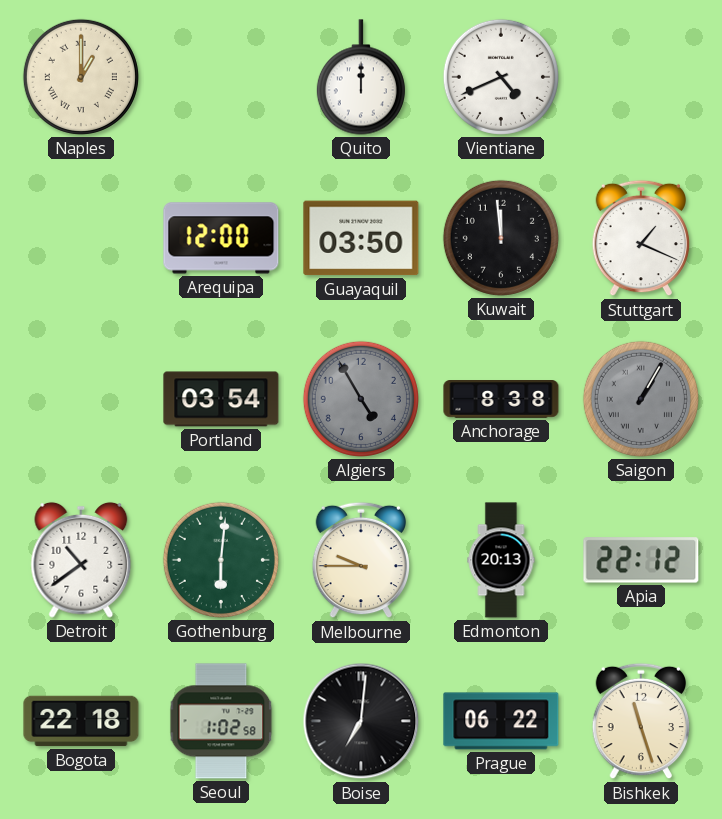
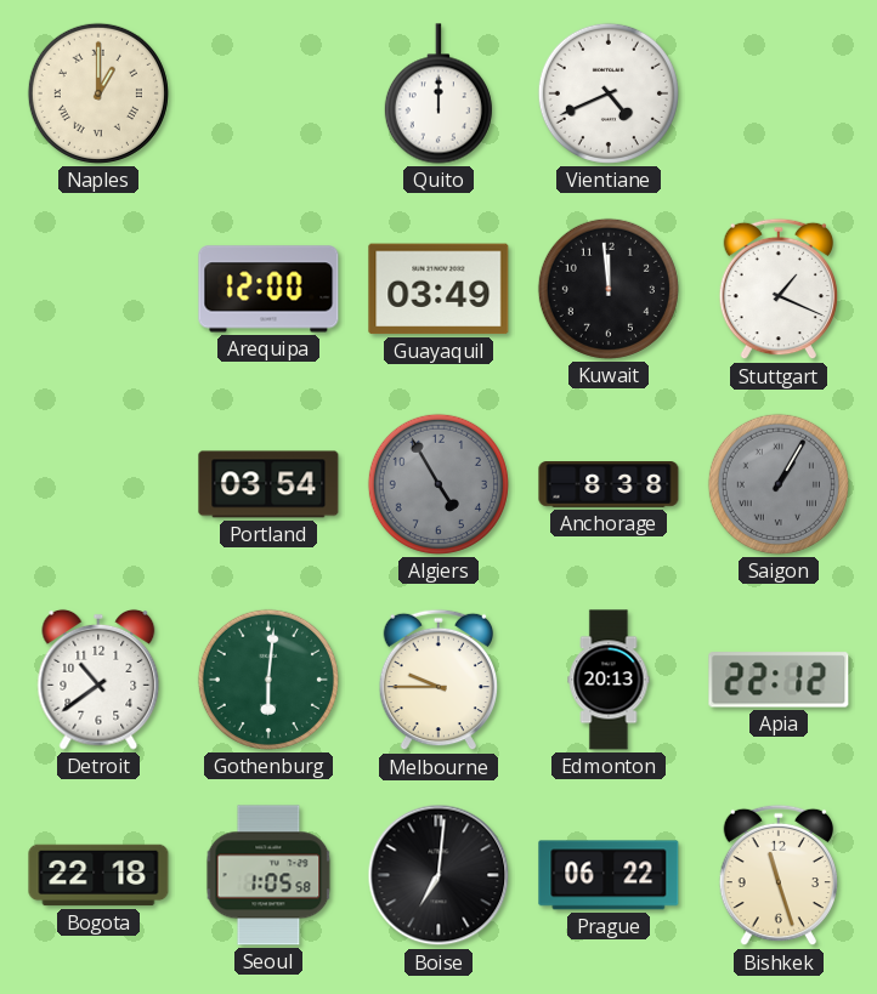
Guayaquil: 03:50 -> 03:49
Seoul: 1:02 -> 1:05
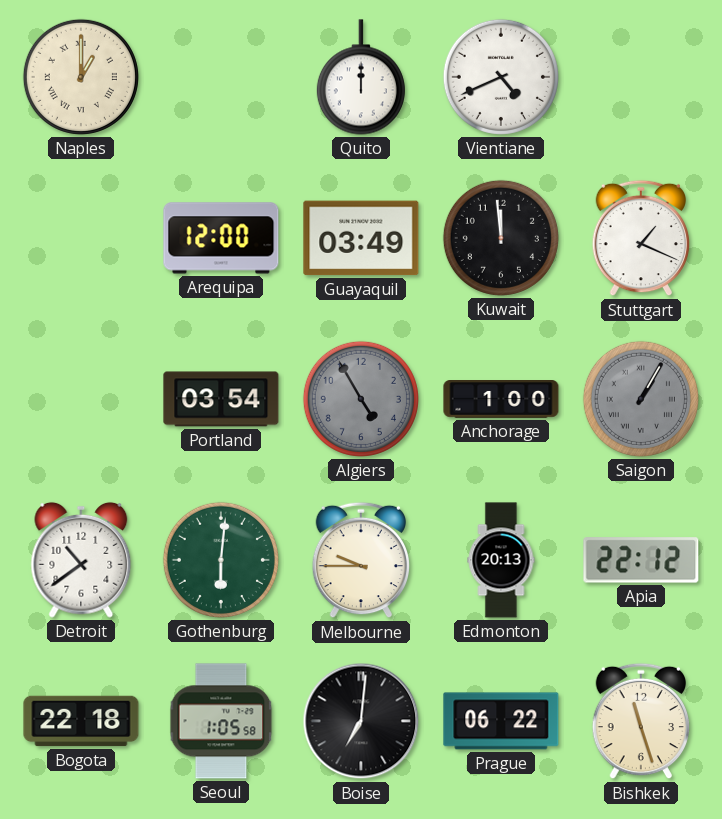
Anchorage: 8:38 -> 1:00
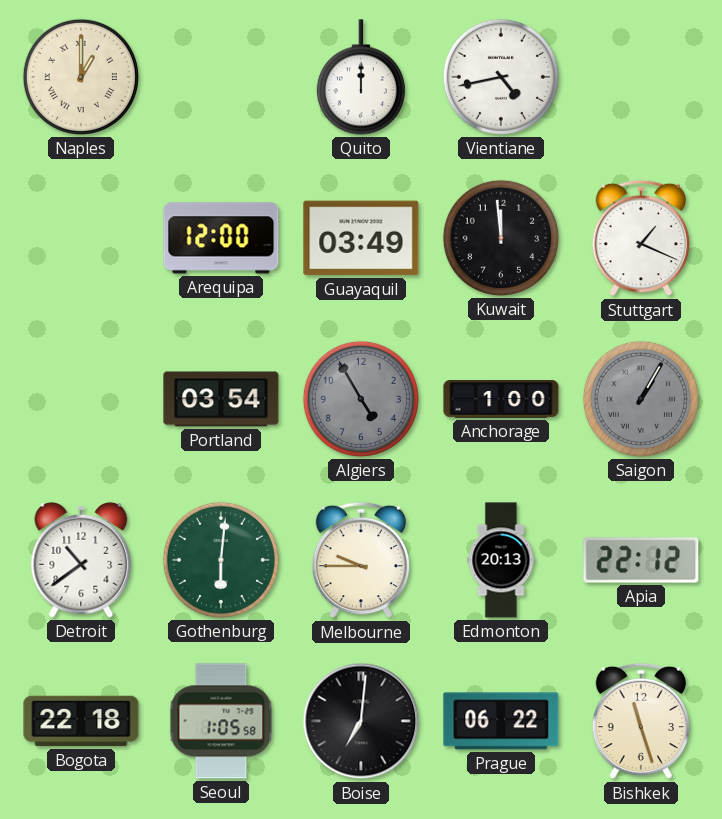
Vientiane: 4:41 -> 4:43
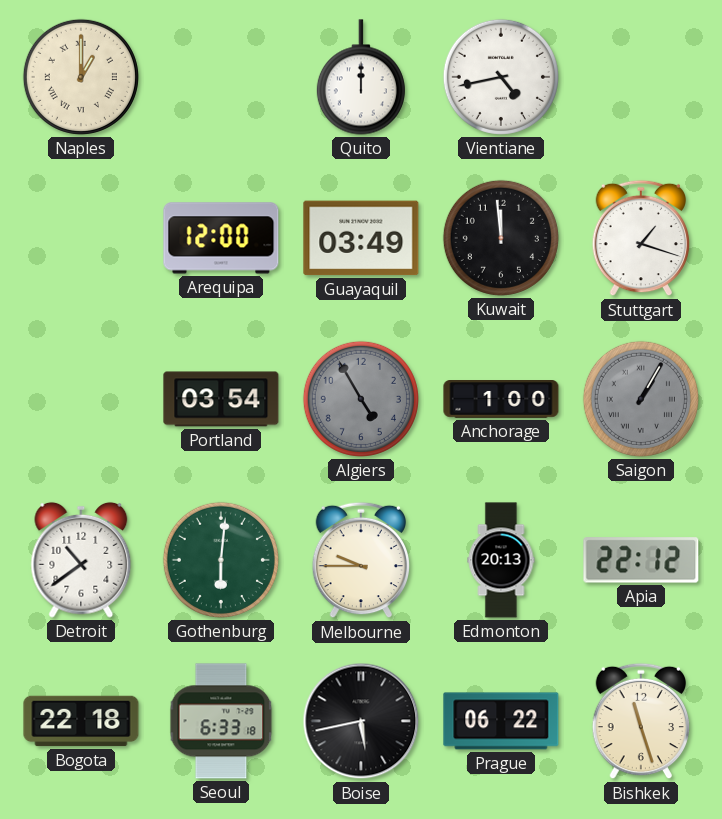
Stuttgart: 1:19 -> 1:18
Seoul: 1:05 -> 6:33
Boise: 7:01 -> 5:43
